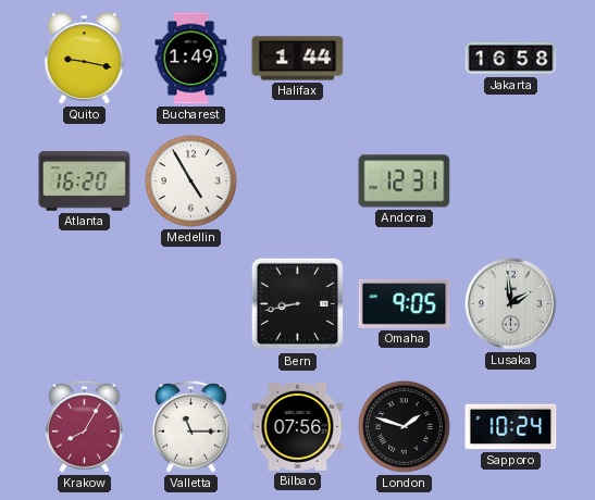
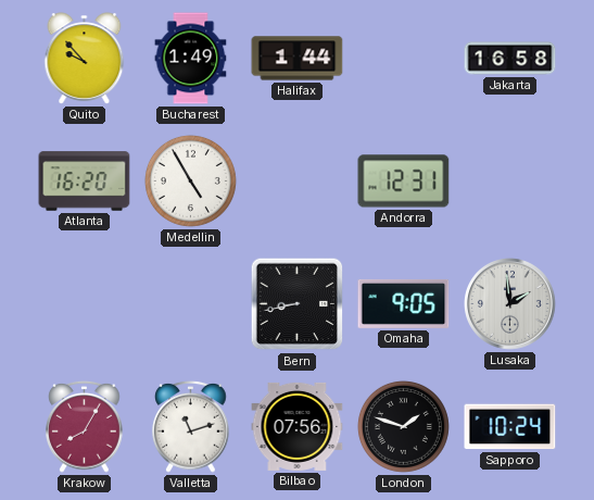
Quito: 9:17 -> 9:53
Valletta: 11:15 -> 11:12
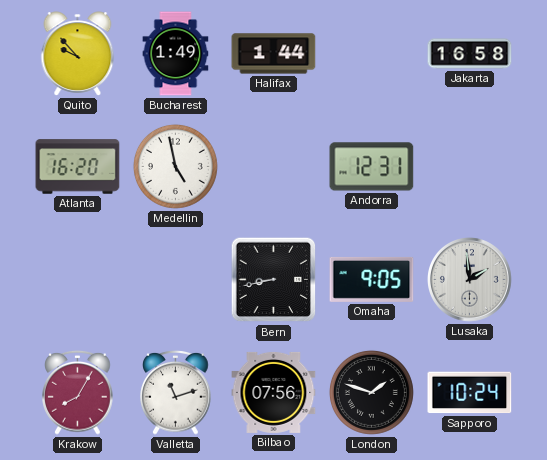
Medellin: 4:55 -> 4:58
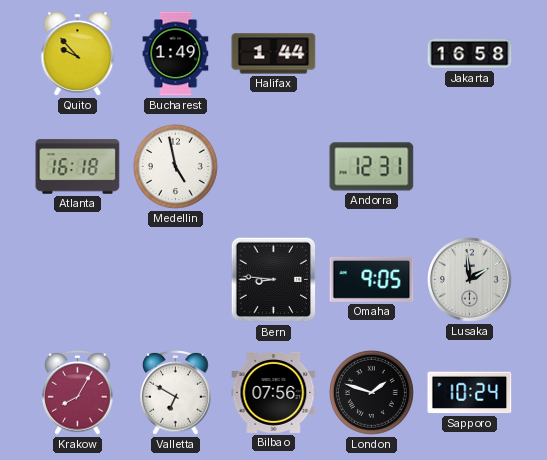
Atlanta: 16:20 -> 16:18
Bern: 8:43 -> 8:46
Valletta: 11:12 -> 6:50
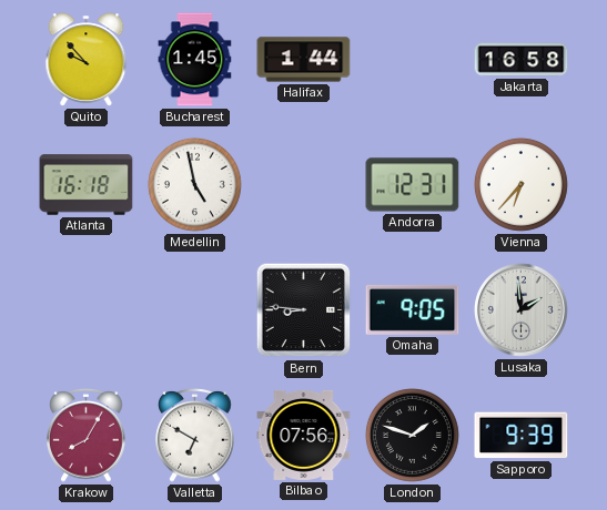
Bucharest: 1:49 -> 1:45
Vienna: none -> 6:37
Sapporo: 10:24 -> 9:39
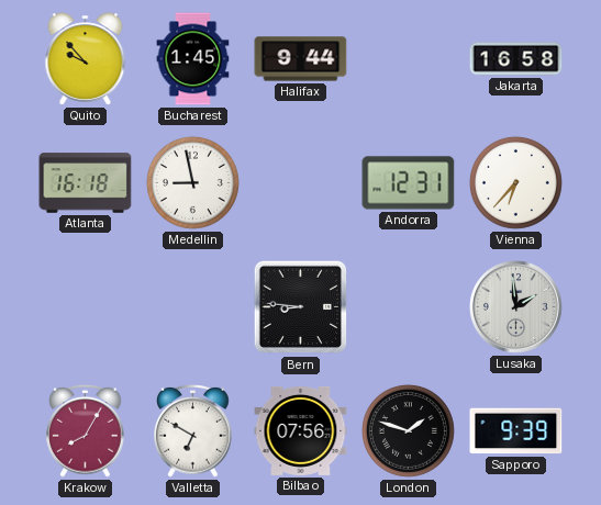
Halifax: 1:44 -> 9:44
Medellin: 4:58 -> 8:58
Omaha: 9:05 -> none
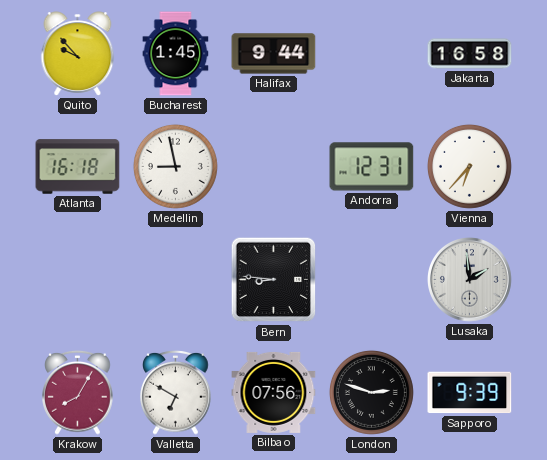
London: 1:48 -> 2:48
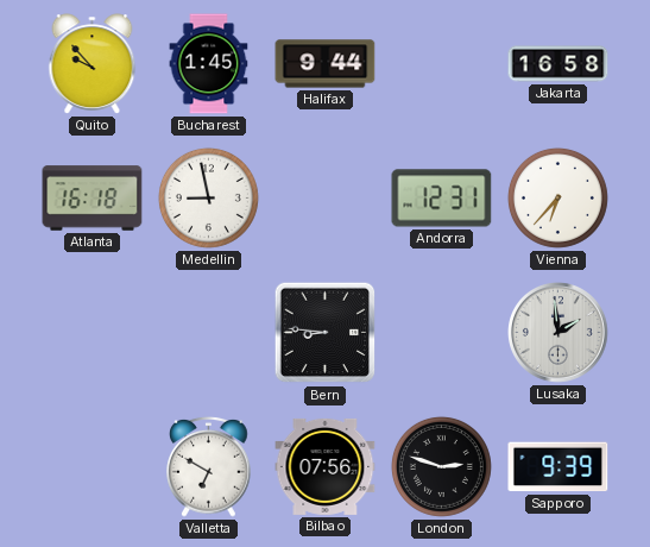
Krakow: 8:05 -> none
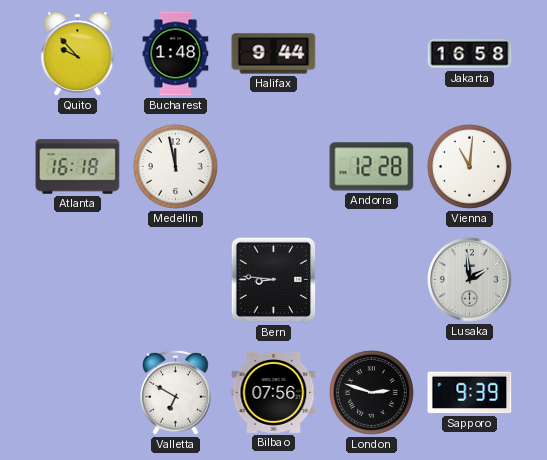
Bucharest: 1:45 -> 1:48
Medellin: 8:58 -> 11:58
Andorra: 12:31 -> 12:28
Vienna: 6:37 -> 11:01
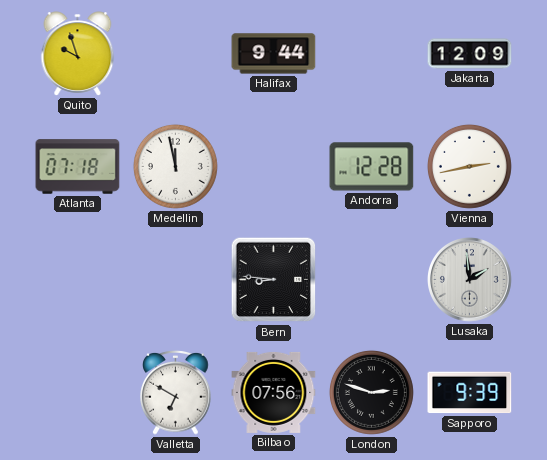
Quito: 9:53 -> 9:57
Bucharest: 1:48 -> none
Jakarta: 16:58 -> 12:09
Atlanta: 16:18 -> 07:18
Vienna: 11:01 -> 2:43
